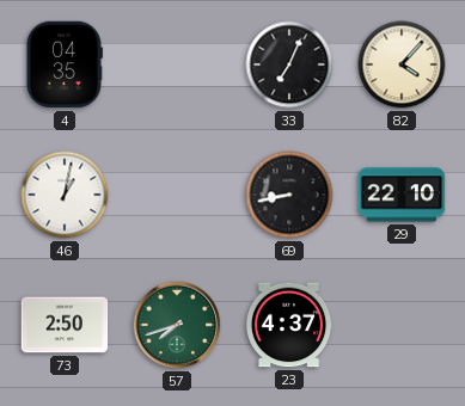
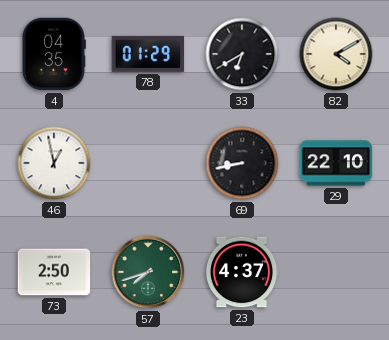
78: none -> 01:29
33: 7:04 -> 6:40
82: 4:07 -> 4:10
46: 1:02 -> 12:58
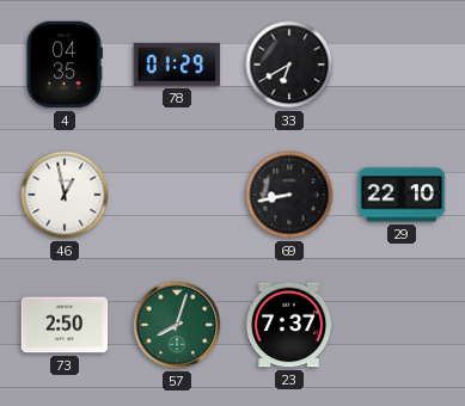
82: 4:10 -> none
57: 7:42 -> 8:03
23: 4:37 -> 7:37
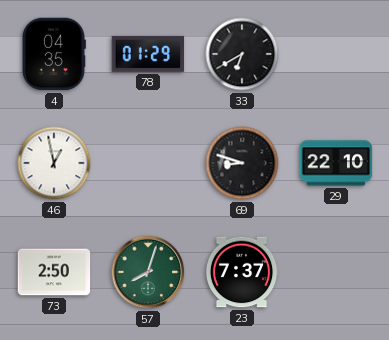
69: 8:43 -> 8:48
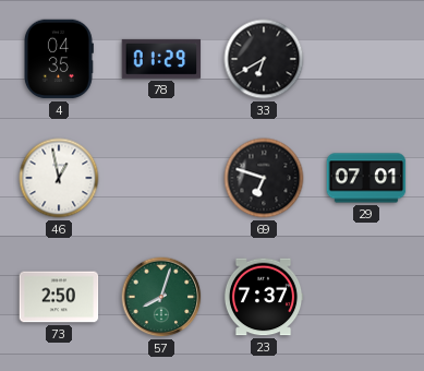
69: 8:48 -> 6:48
29: 22:10 -> 07:01
